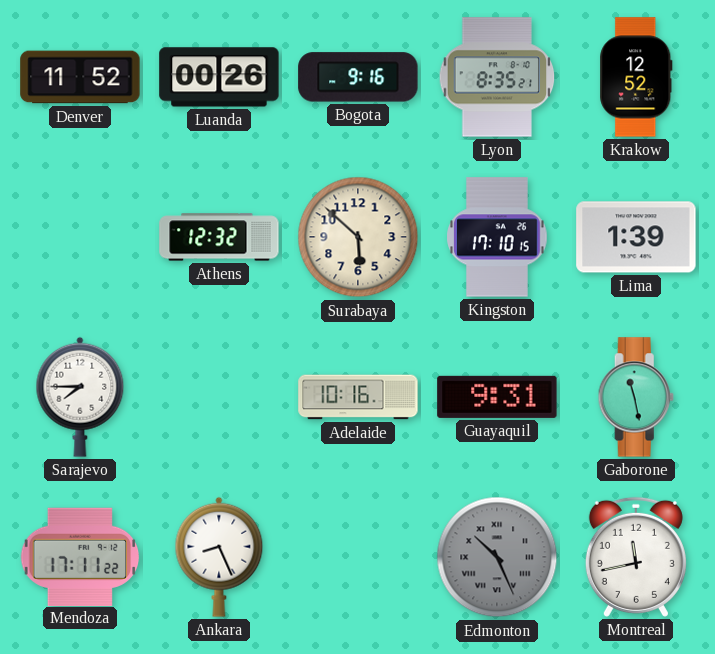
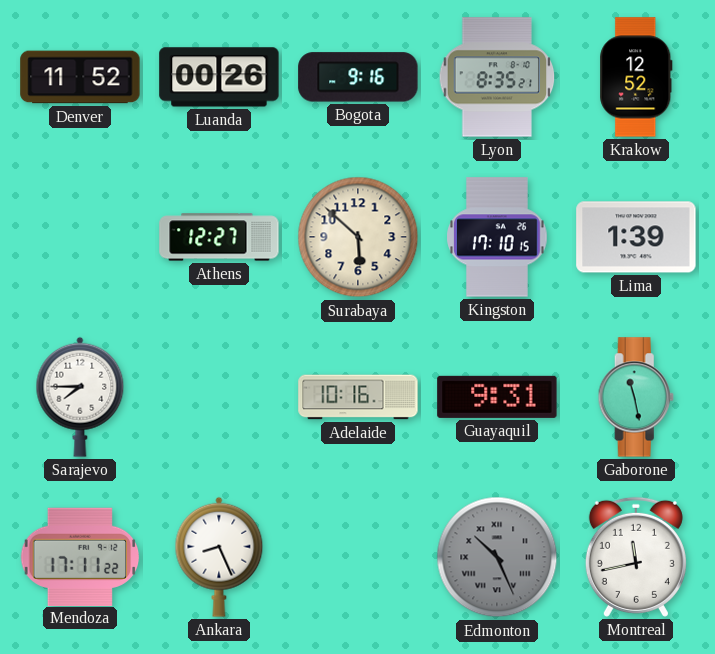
Athens: 12:32 -> 12:27
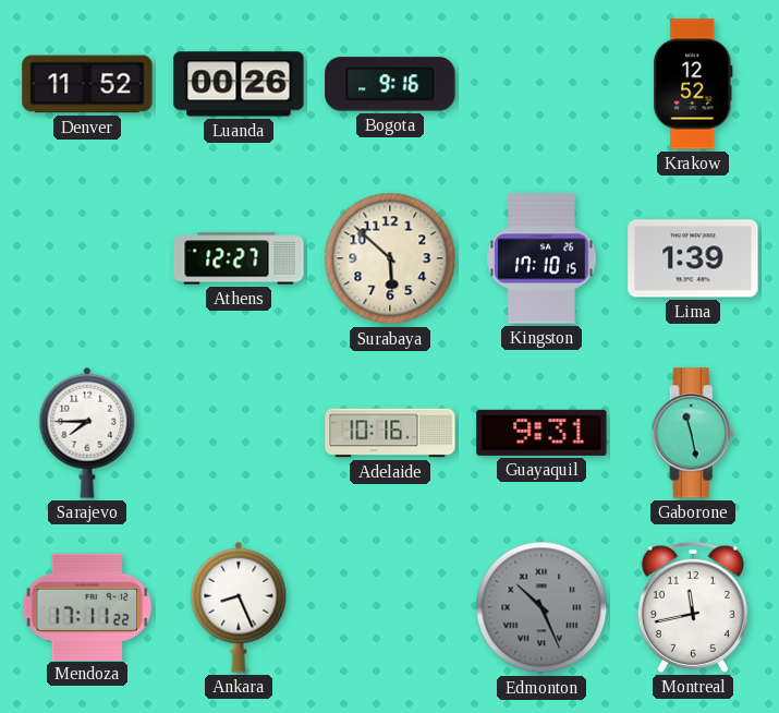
Lyon: 8:35 -> none
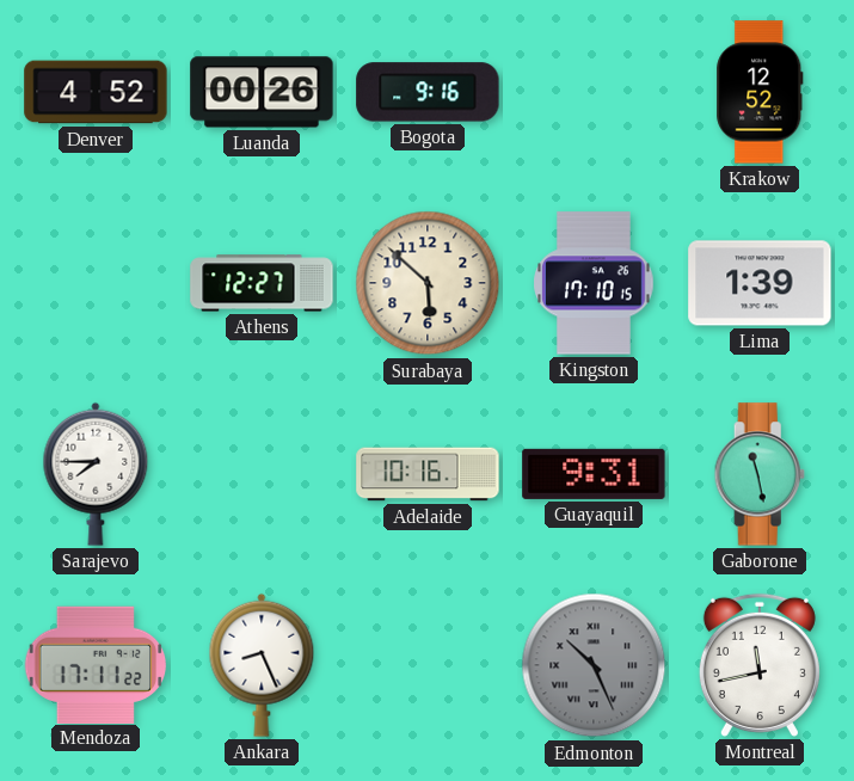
Denver: 11:52 -> 4:52
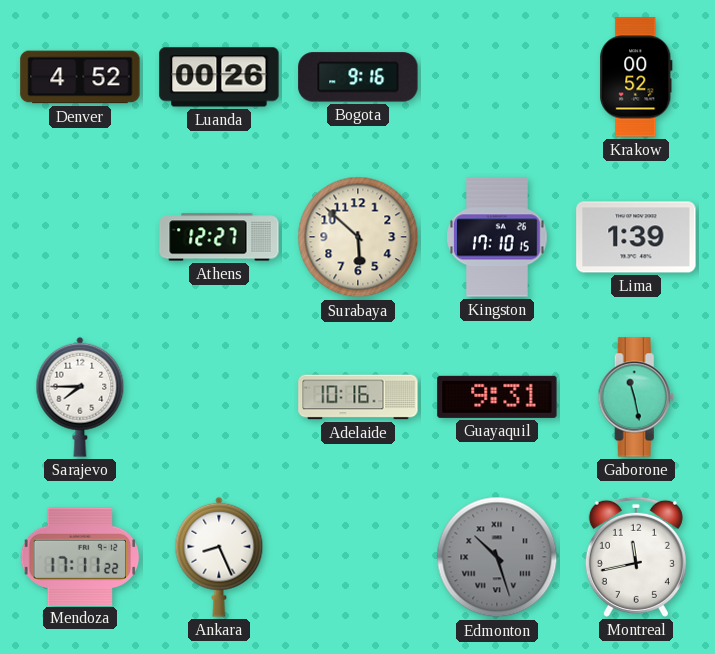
Krakow: 12:52 -> 00:52
Edmonton: 10:26 -> 10:27
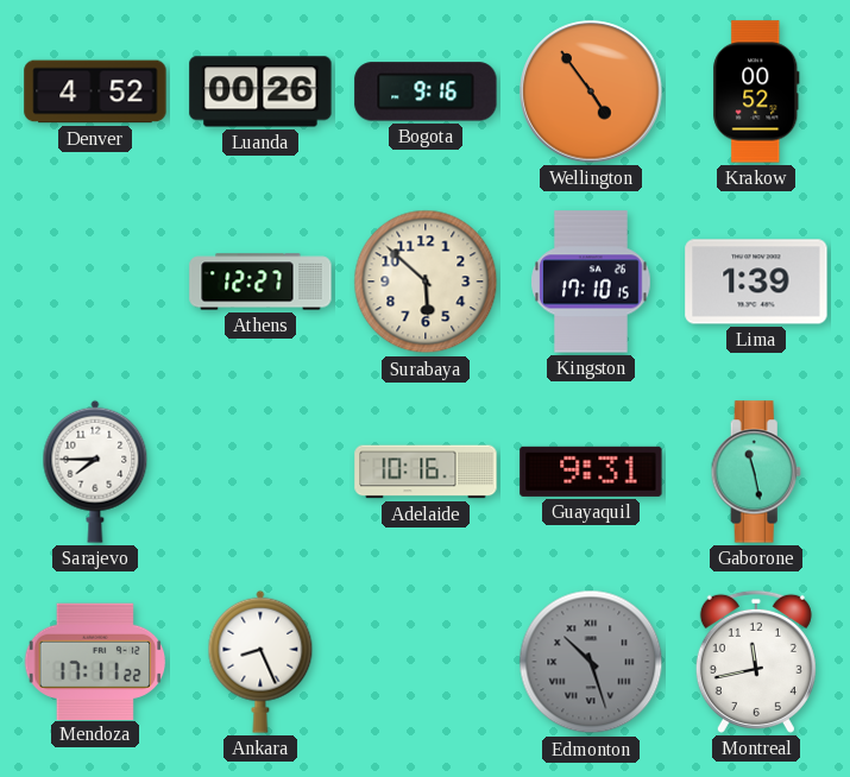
Wellington: none -> 4:54
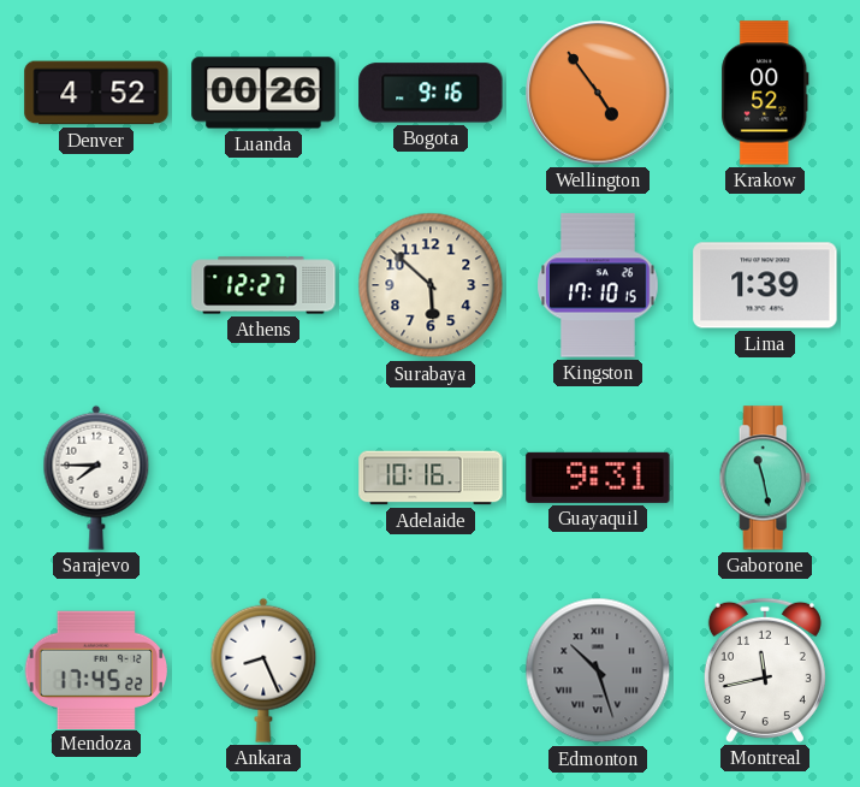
Mendoza: 17:11 -> 17:45
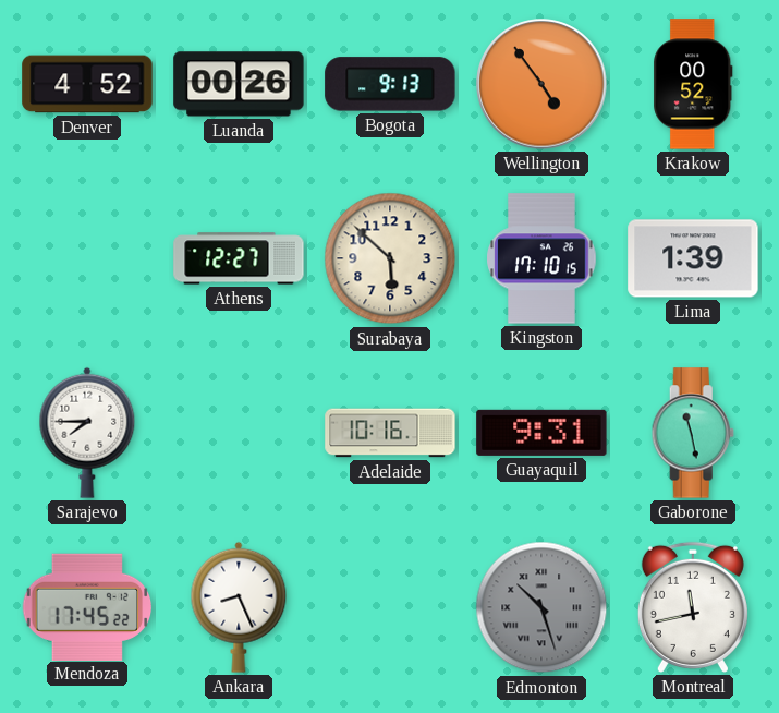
Bogota: 9:16 -> 9:13
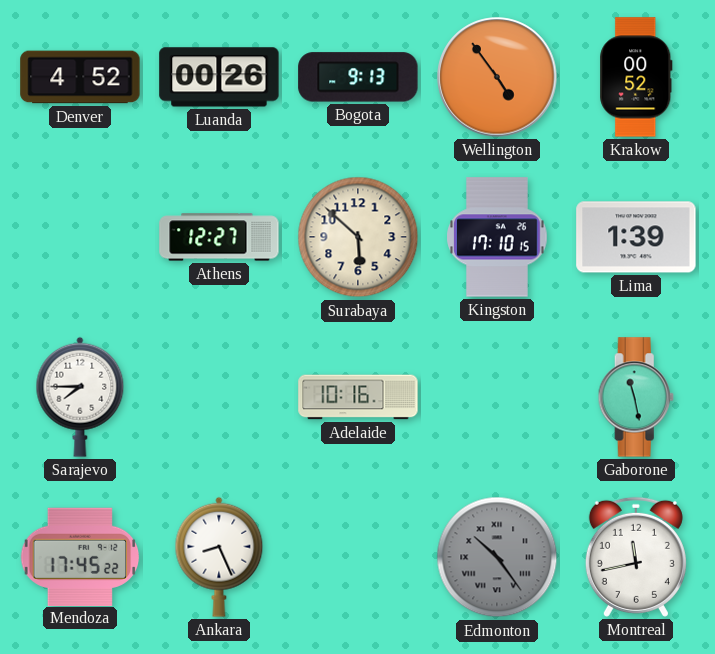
Guayaquil: 9:31 -> none
Edmonton: 10:27 -> 10:24
